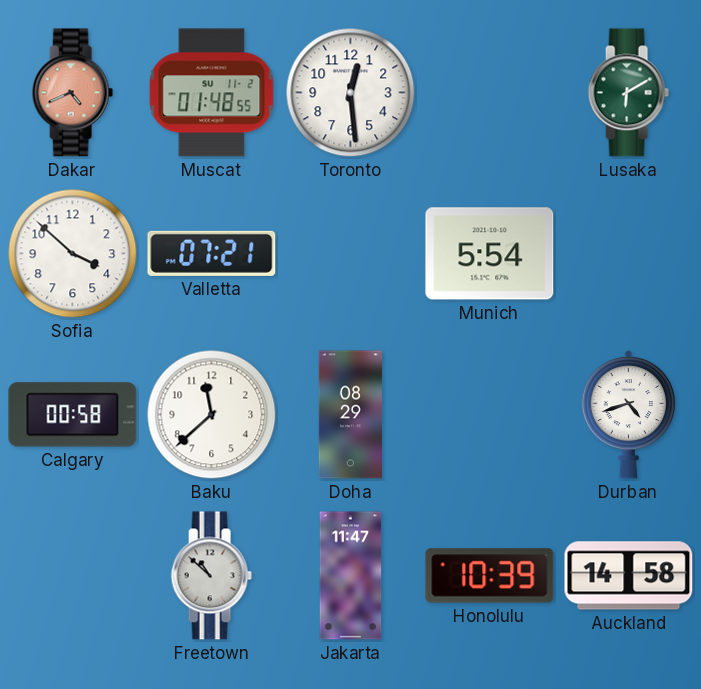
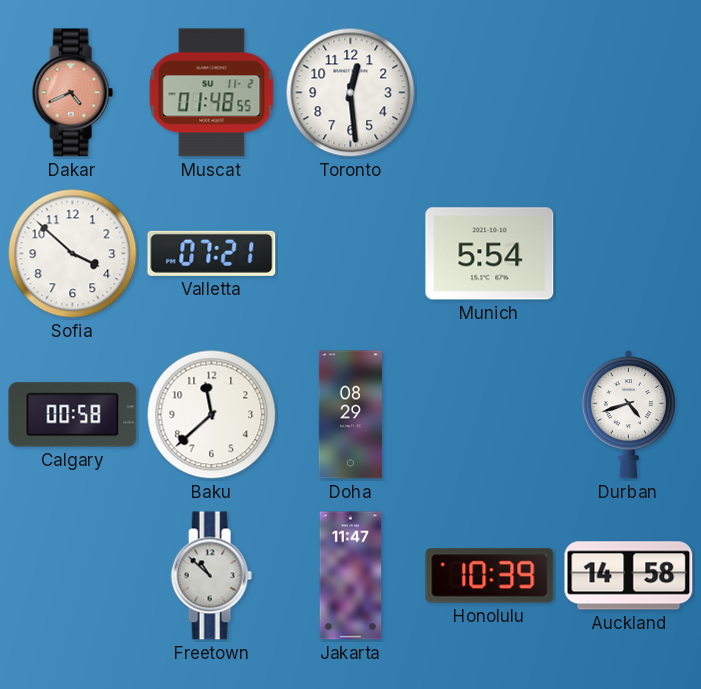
Lusaka: 6:10 -> none
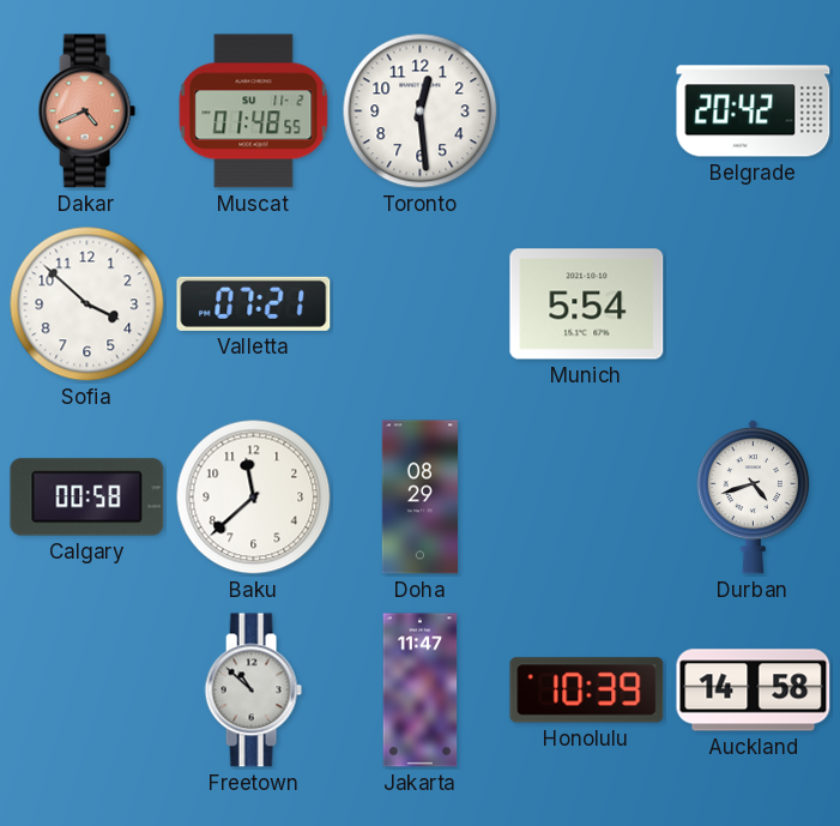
Belgrade: none -> 20:42
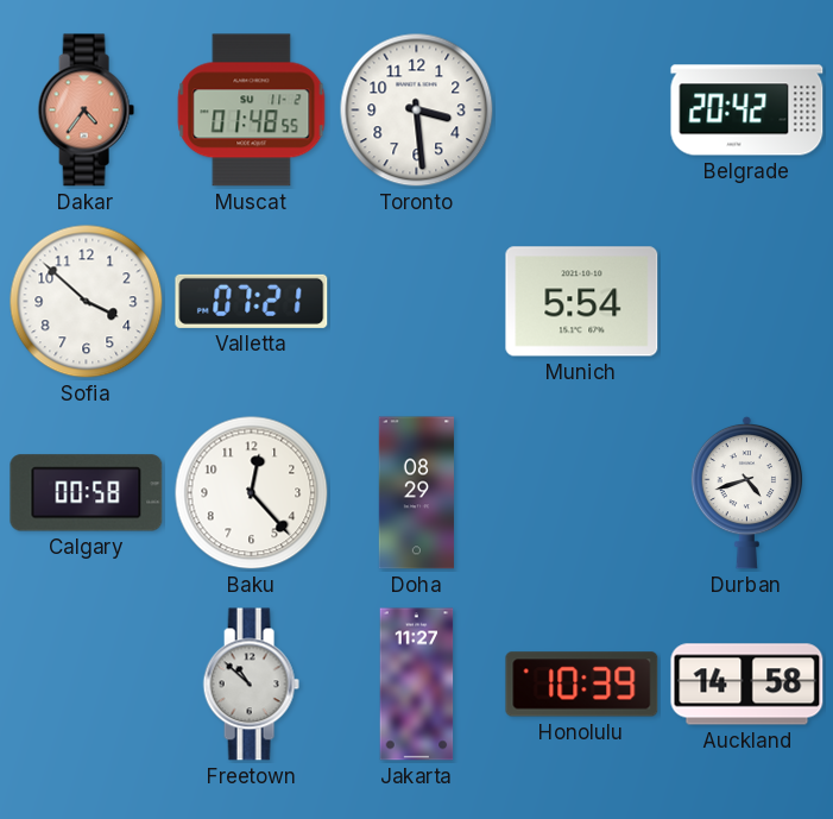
Dakar: 4:41 -> 4:36
Toronto: 12:29 -> 3:29
Baku: 11:38 -> 12:23
Jakarta: 11:47 -> 11:27
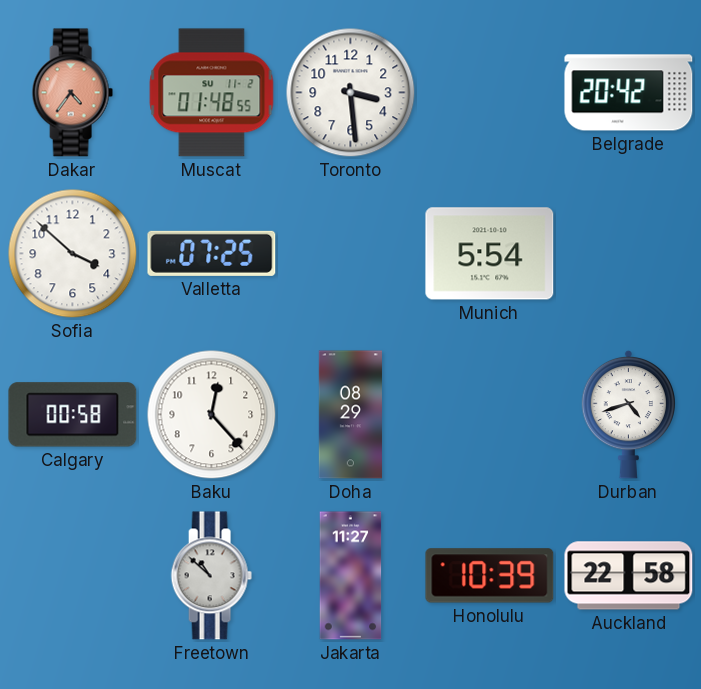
Valletta: 07:21 -> 07:25
Auckland: 14:58 -> 22:58
